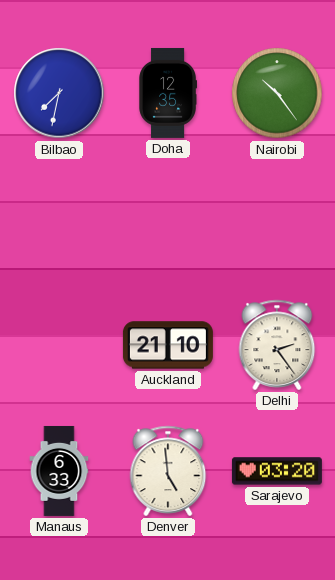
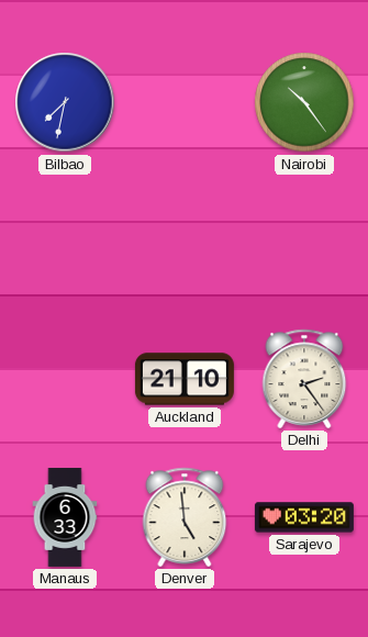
Doha: 12:35 -> none
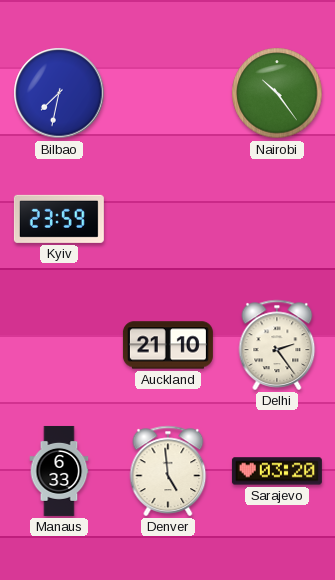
Kyiv: none -> 23:59
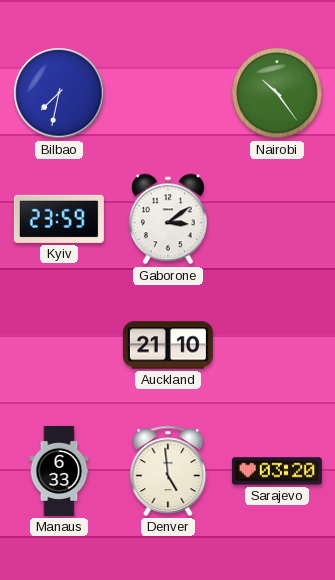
Gaborone: none -> 3:09
Delhi: 2:24 -> none
